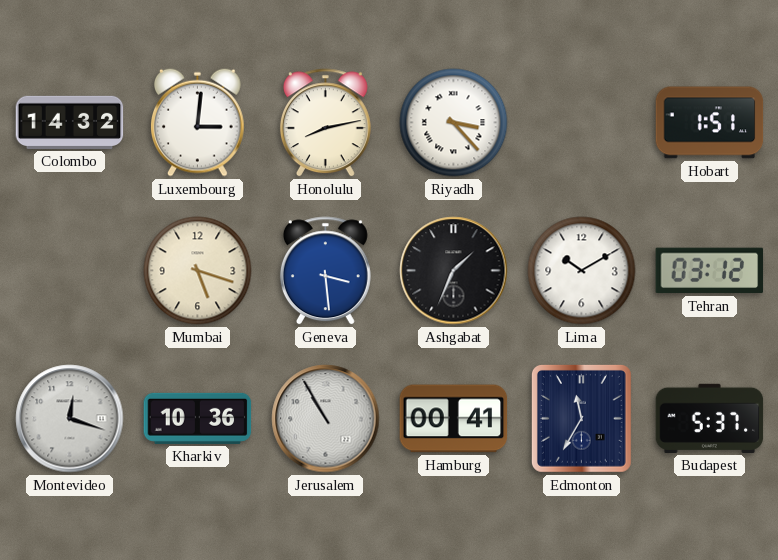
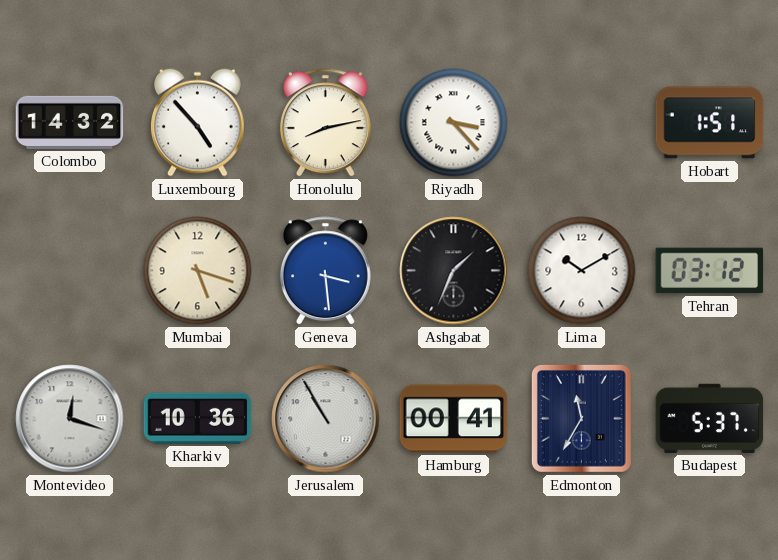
Luxembourg: 3:01 -> 4:53
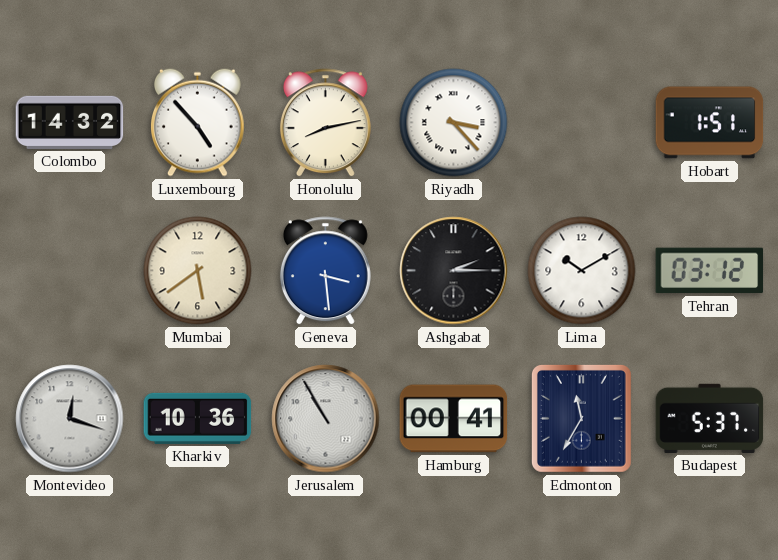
Mumbai: 5:18 -> 5:39
Ashgabat: 1:34 -> 2:15
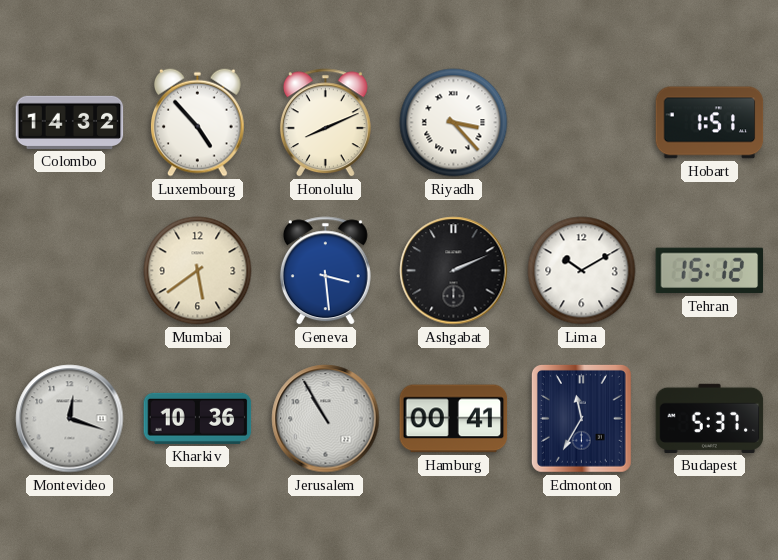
Honolulu: 8:13 -> 8:11
Ashgabat: 2:15 -> 2:11
Tehran: 03:12 -> 15:12
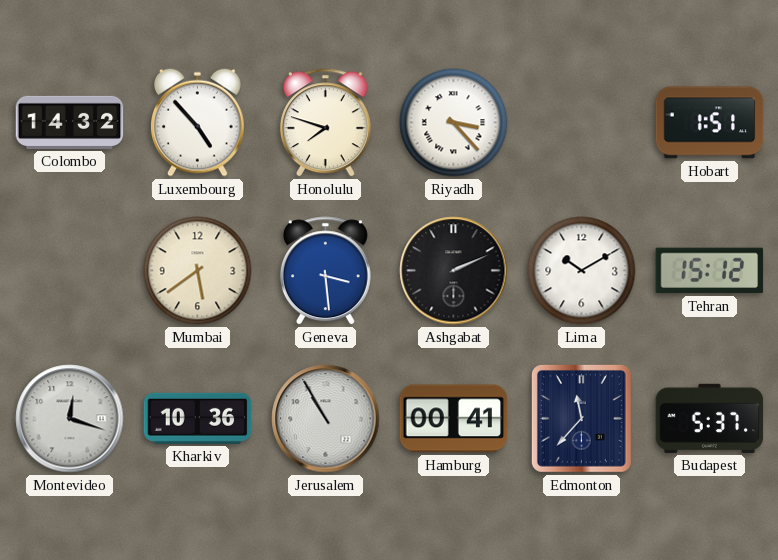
Honolulu: 8:11 -> 7:48
Edmonton: 11:35 -> 11:37
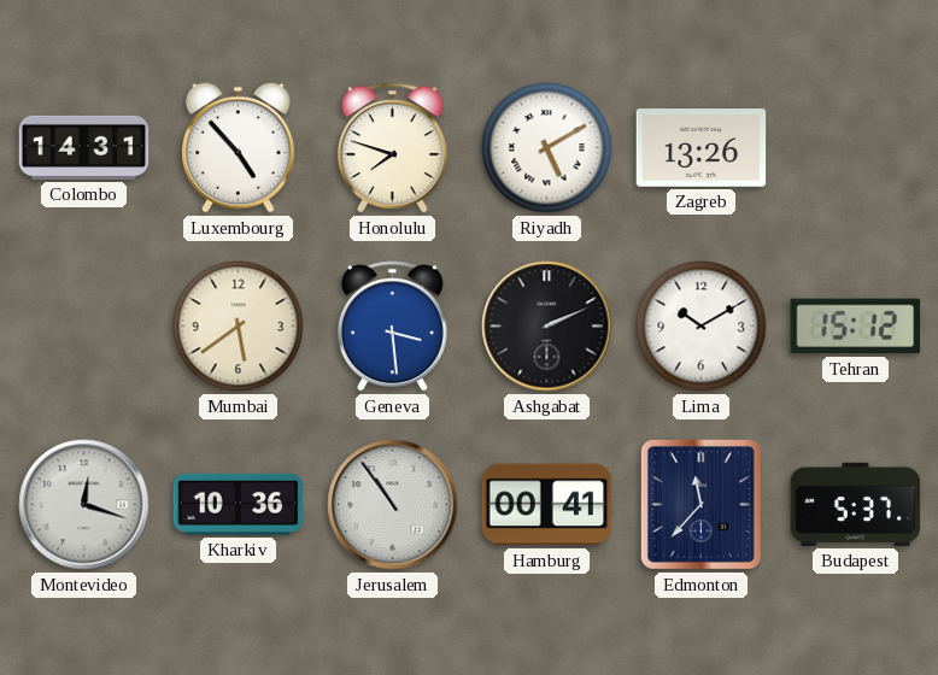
Colombo: 14:32 -> 14:31
Riyadh: 3:23 -> 5:10
Zagreb: none -> 13:26
Hobart: 1:51 -> none
Jerusalem: 10:55 -> 10:54
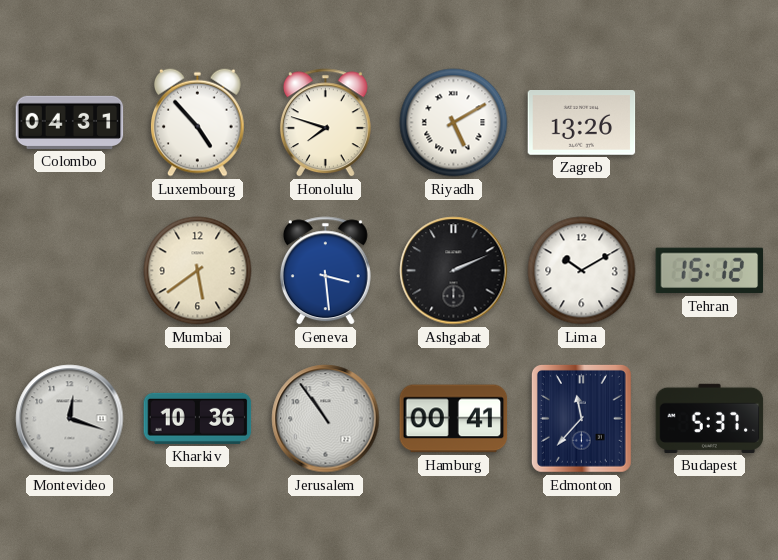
Colombo: 14:31 -> 04:31
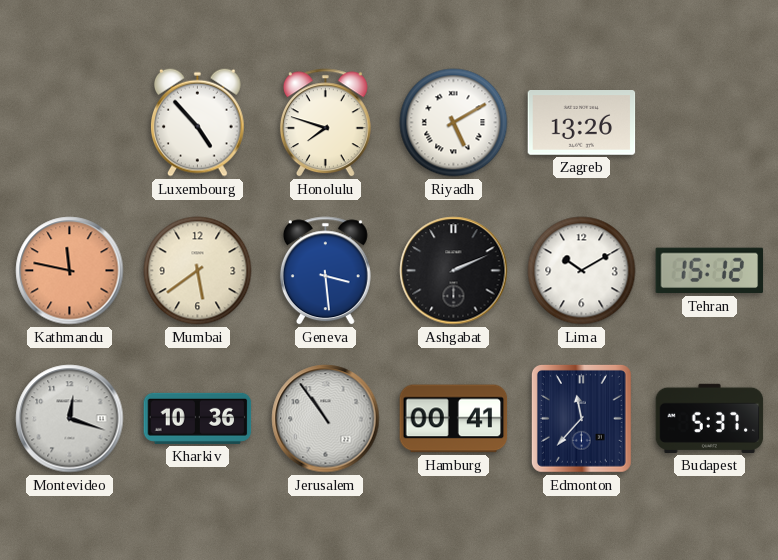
Colombo: 04:31 -> none
Kathmandu: none -> 11:47
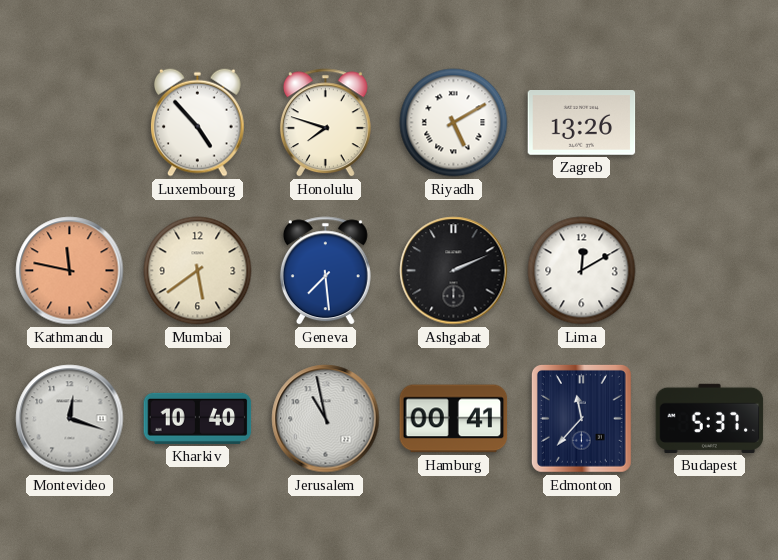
Geneva: 3:29 -> 7:29
Lima: 10:10 -> 12:10
Tehran: 15:12 -> none
Kharkiv: 10:36 -> 10:40
Jerusalem: 10:54 -> 10:58
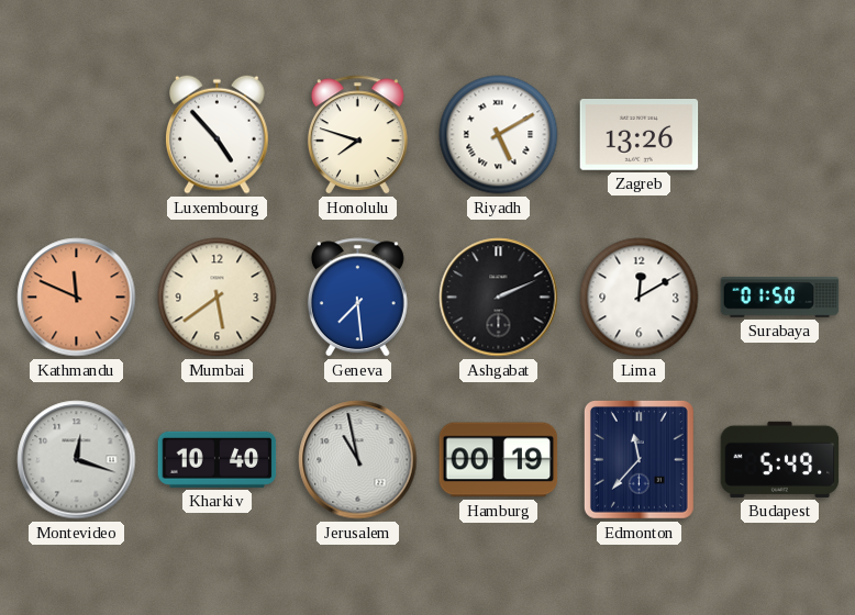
Kathmandu: 11:47 -> 11:49
Surabaya: none -> 01:50
Hamburg: 00:41 -> 00:19
Budapest: 5:37 -> 5:49
